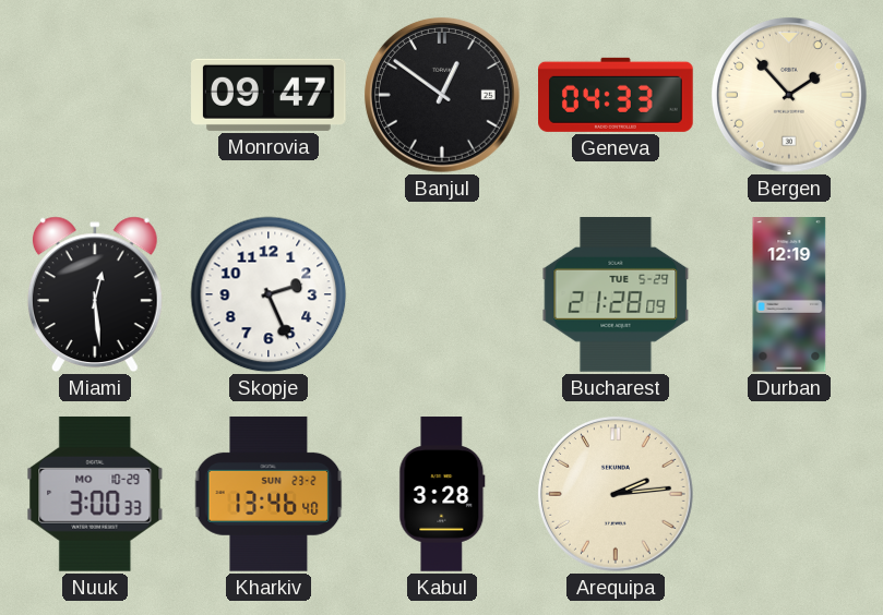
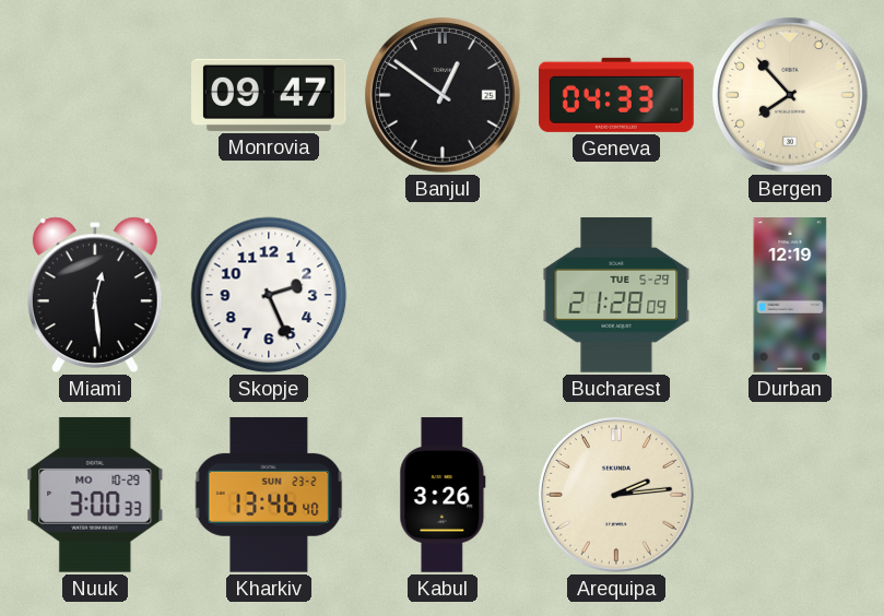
Bergen: 1:53 -> 7:53
Kabul: 3:28 -> 3:26
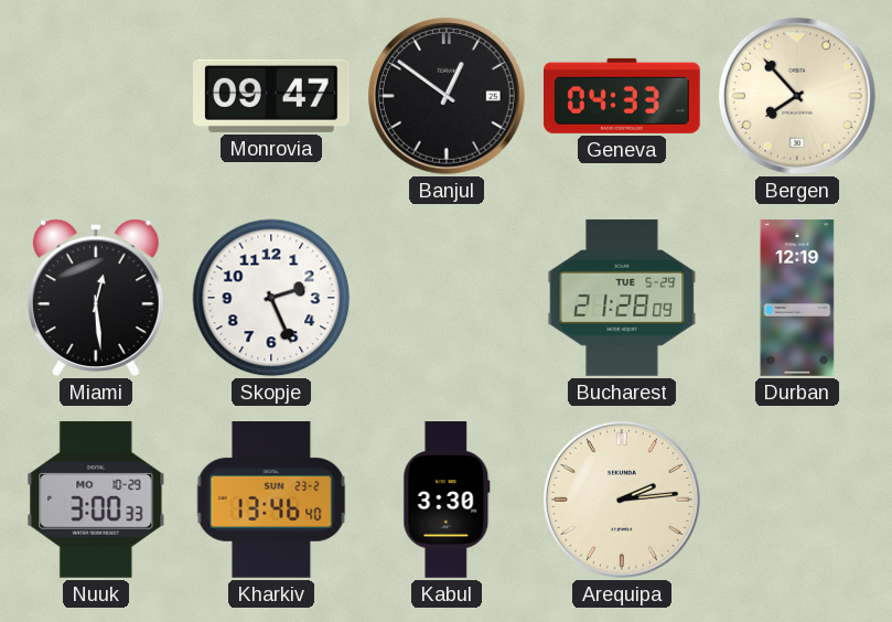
Kabul: 3:26 -> 3:30
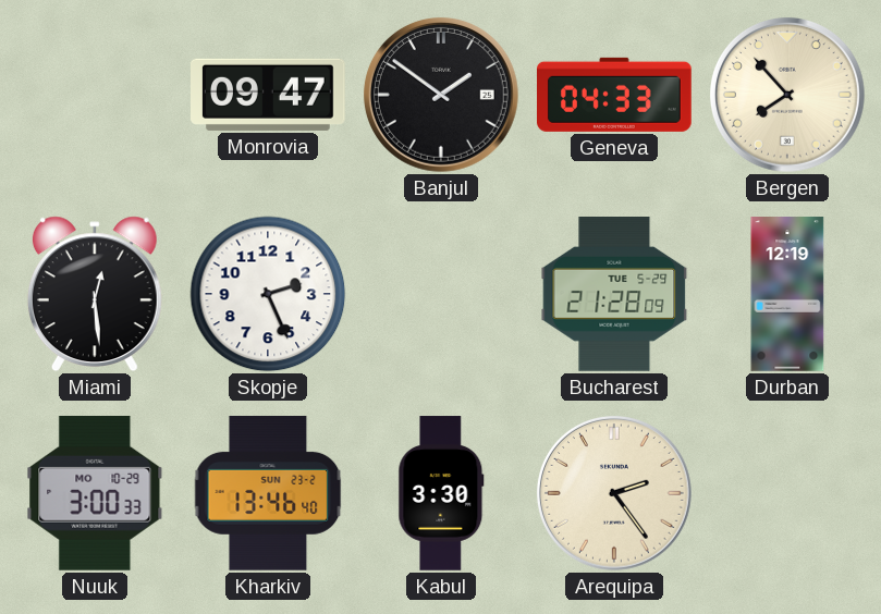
Banjul: 12:51 -> 1:51
Arequipa: 2:14 -> 2:24
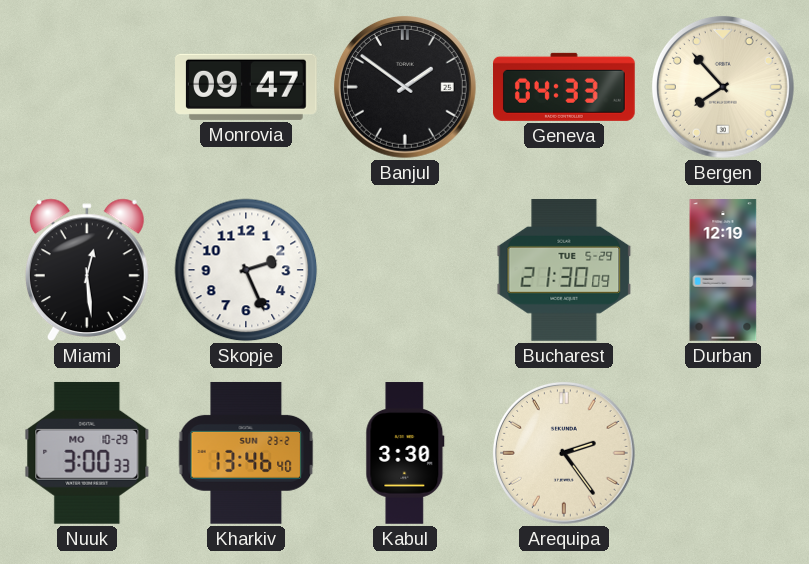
Bucharest: 21:28 -> 21:30
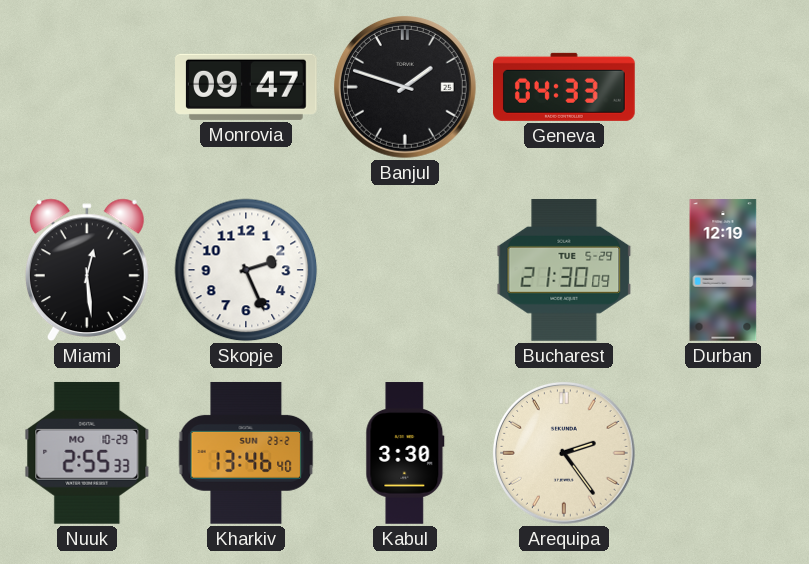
Banjul: 1:51 -> 1:48
Bergen: 7:53 -> none
Nuuk: 3:00 -> 2:55
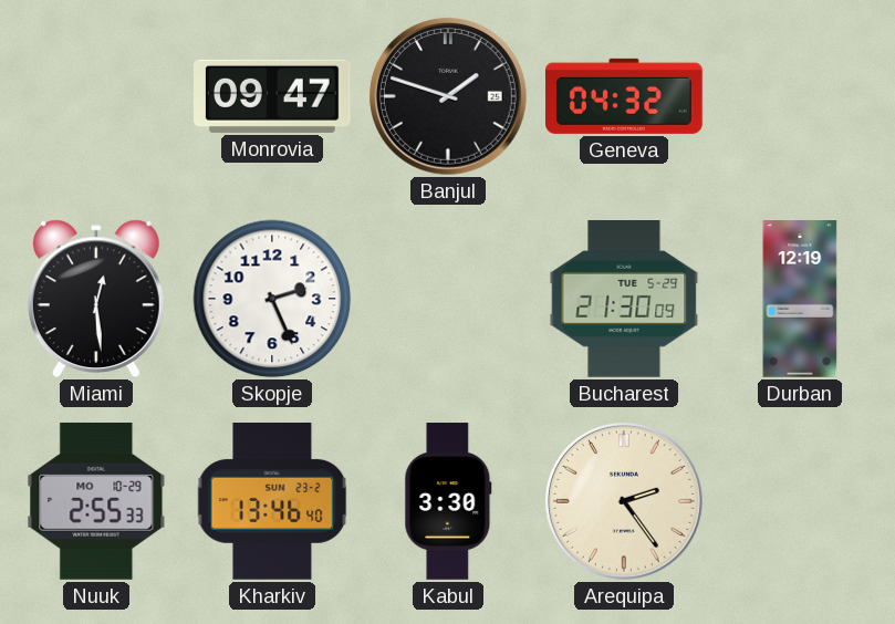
Geneva: 04:33 -> 04:32
